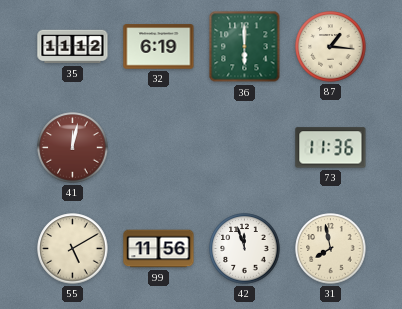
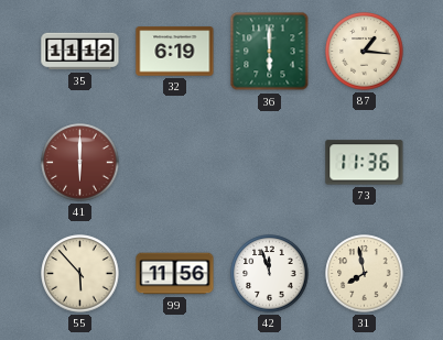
41: 12:02 -> 6:00
55: 5:10 -> 5:53
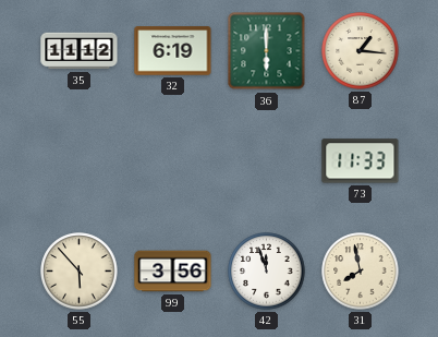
41: 6:00 -> none
73: 11:36 -> 11:33
99: 11:56 -> 3:56
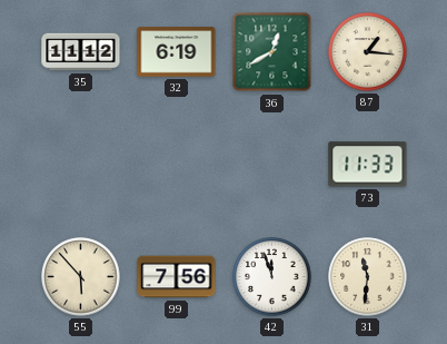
36: 6:00 -> 12:40
99: 3:56 -> 7:56
31: 7:58 -> 11:31
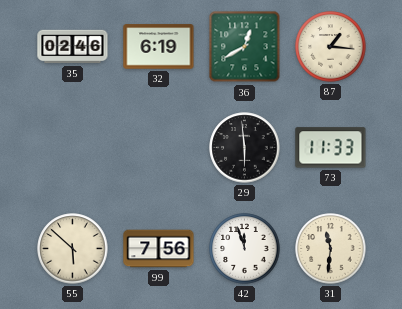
35: 11:12 -> 02:46
29: none -> 5:59
55: 5:53 -> 5:52
